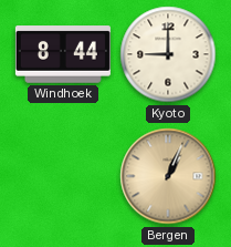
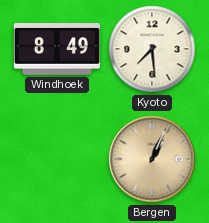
Windhoek: 8:44 -> 8:49
Kyoto: 9:00 -> 7:29
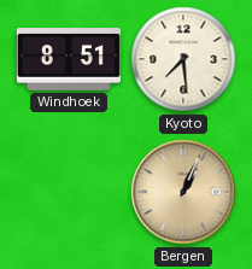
Windhoek: 8:49 -> 8:51
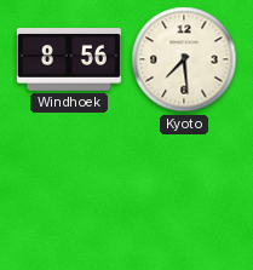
Windhoek: 8:51 -> 8:56
Bergen: 1:04 -> none
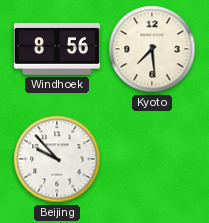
Beijing: none -> 9:53
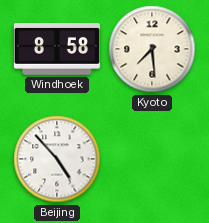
Windhoek: 8:56 -> 8:58
Beijing: 9:53 -> 4:53
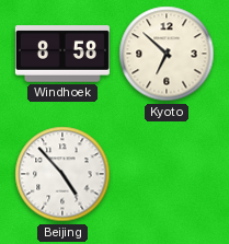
Kyoto: 7:29 -> 6:52
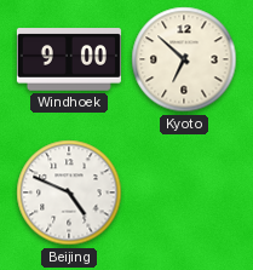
Windhoek: 8:58 -> 9:00
Beijing: 4:53 -> 4:49
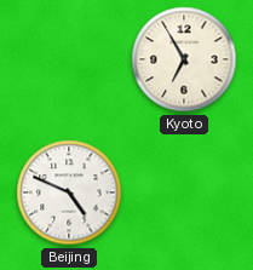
Windhoek: 9:00 -> none
Kyoto: 6:52 -> 6:55
